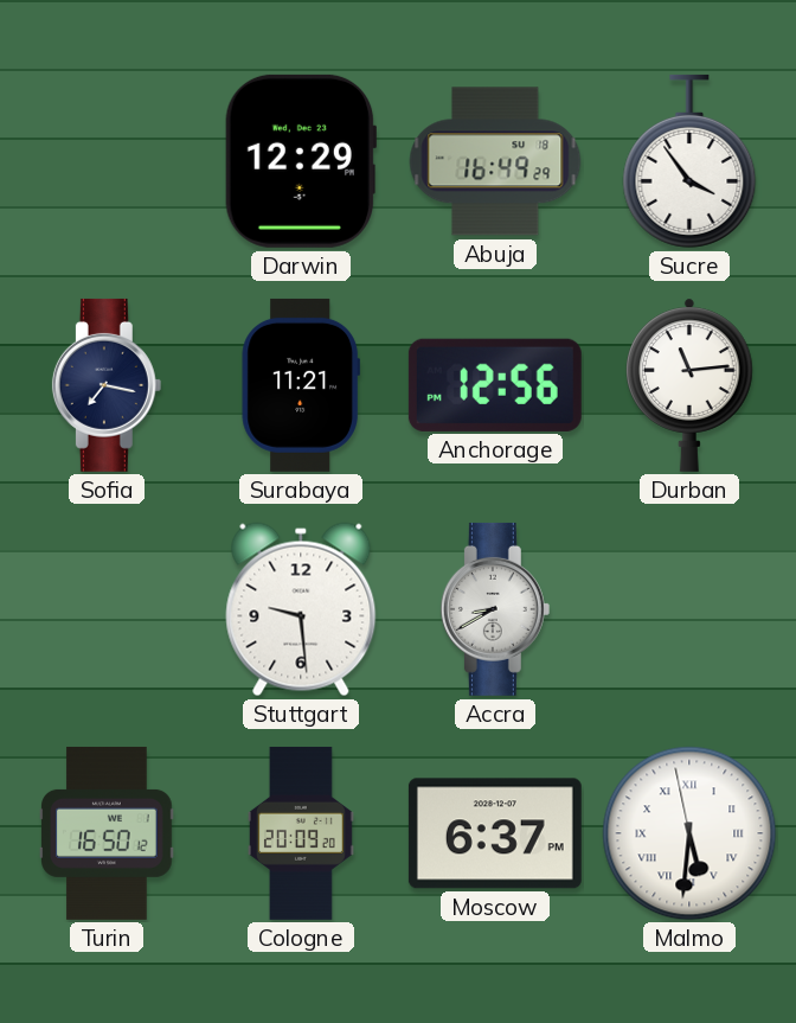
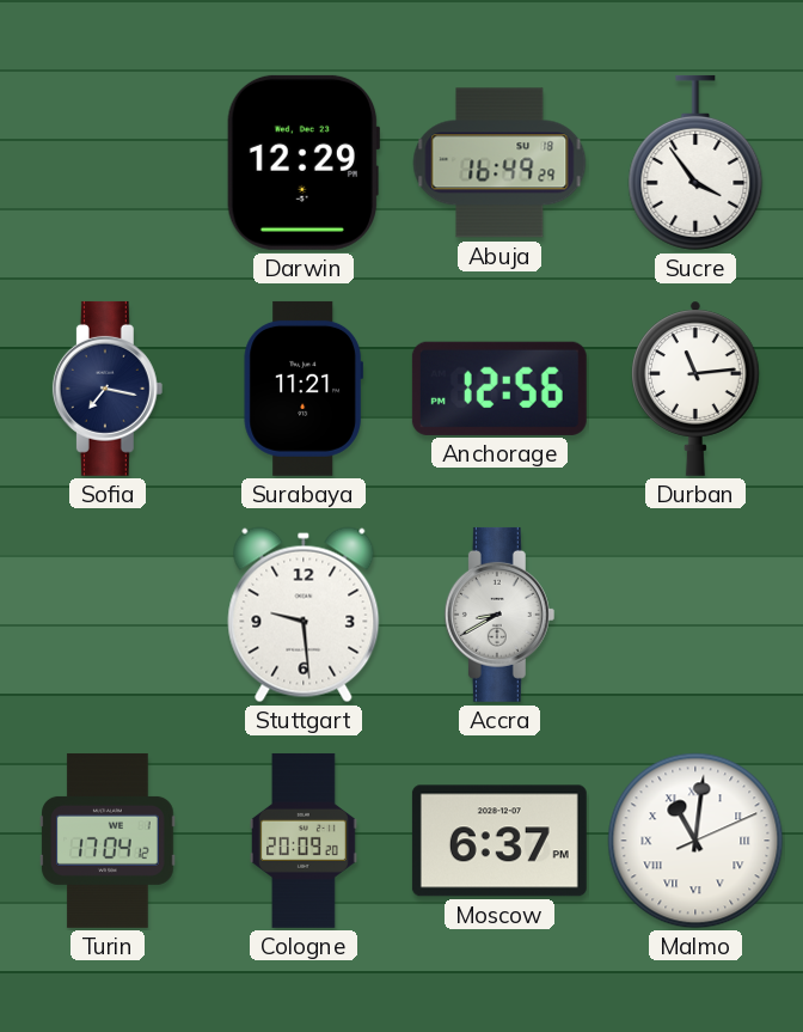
Turin: 16:50 -> 17:04
Malmo: 5:30 -> 11:01
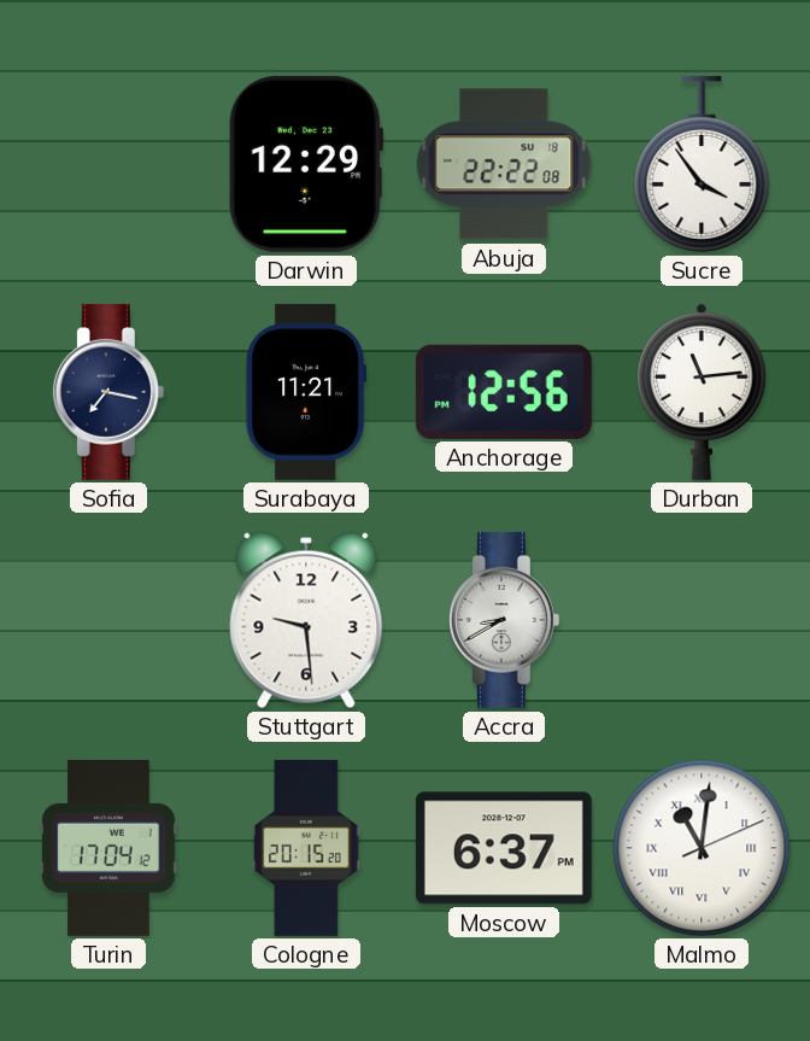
Abuja: 16:49 -> 22:22
Cologne: 20:09 -> 20:15
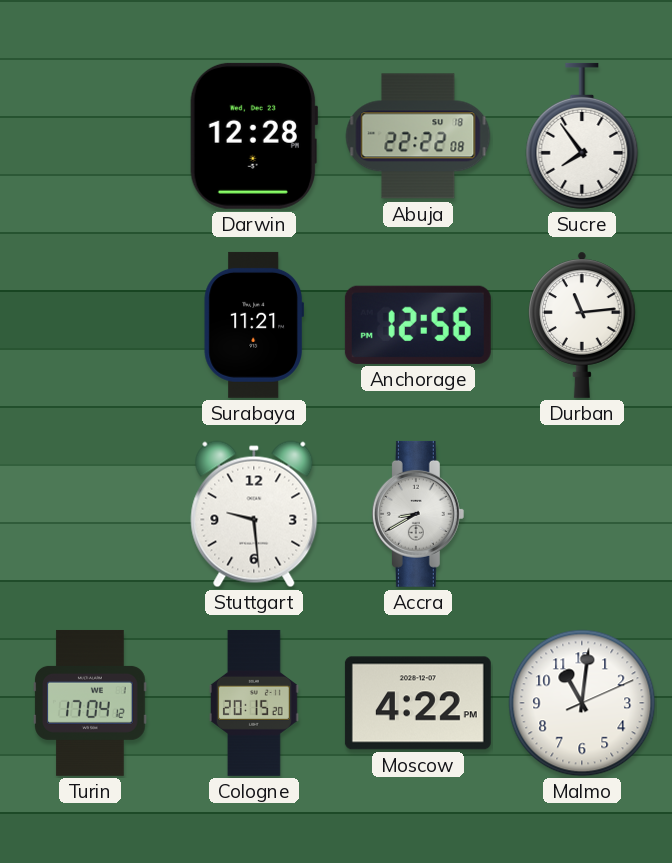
Darwin: 12:29 -> 12:28
Sucre: 3:54 -> 7:54
Sofia: 7:17 -> none
Moscow: 6:37 -> 4:22
Malmo numerals: Roman -> Arabic
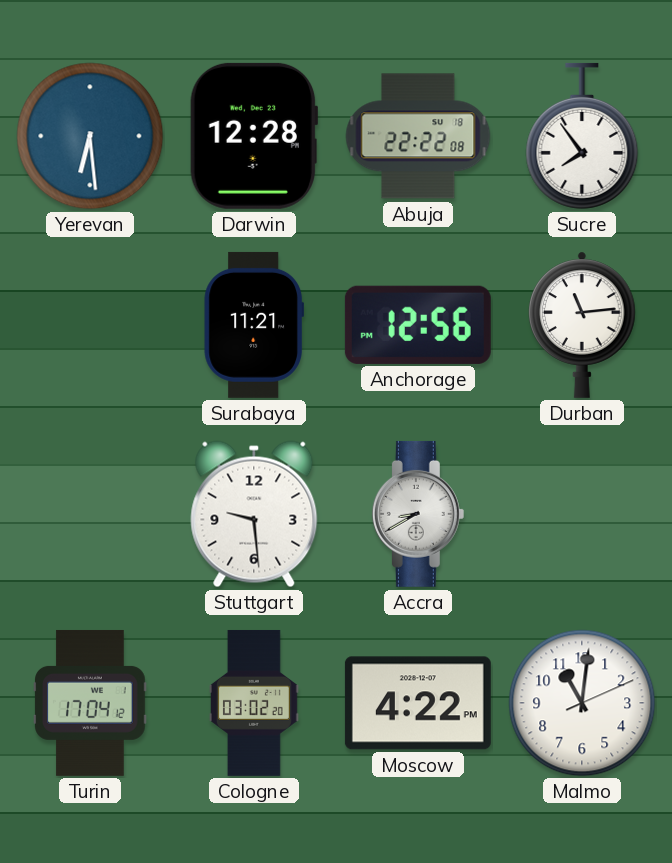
Yerevan: none -> 6:29
Cologne: 20:15 -> 03:02
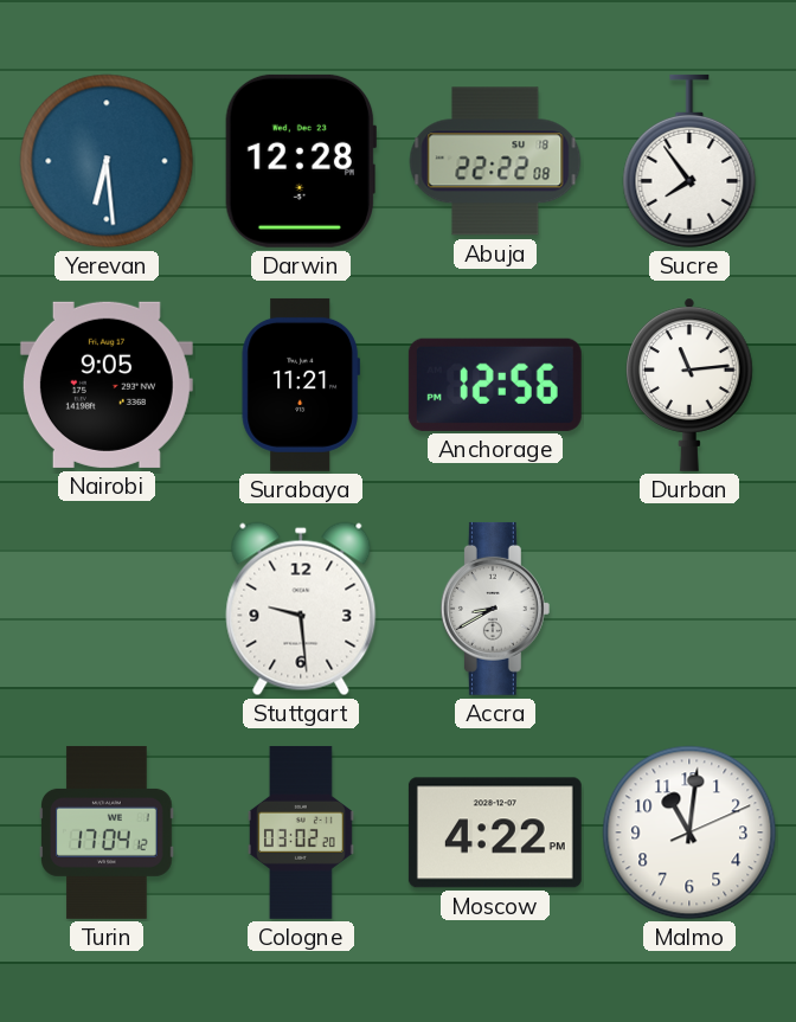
Nairobi: none -> 9:05
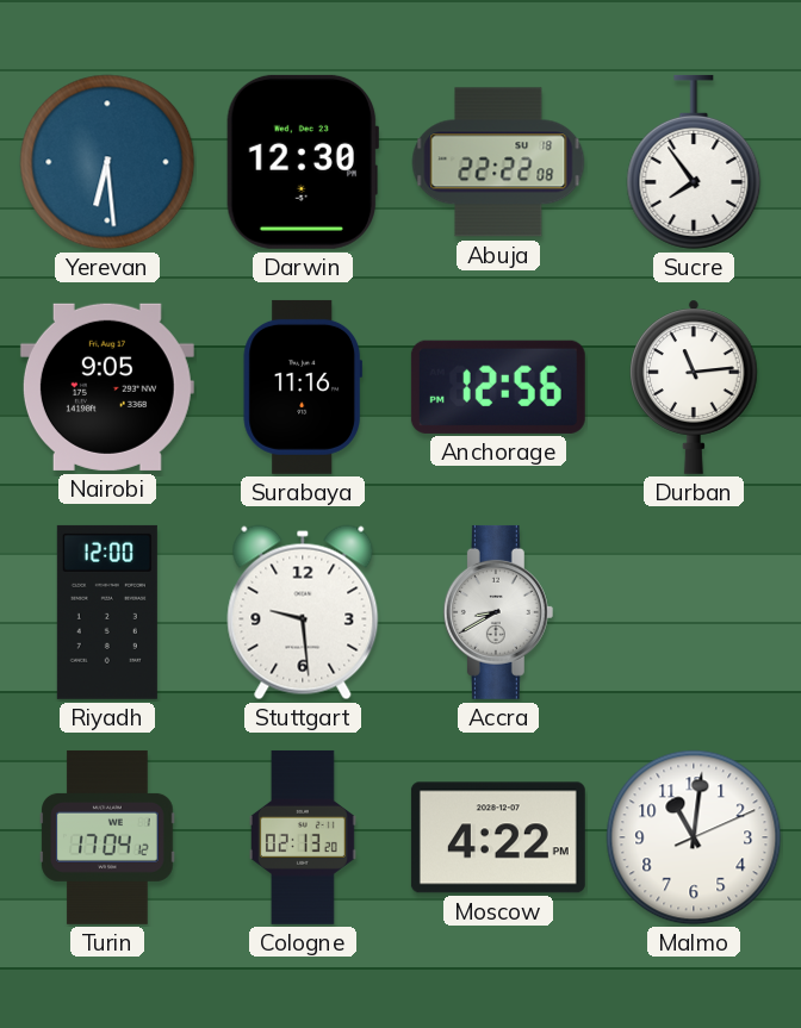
Darwin: 12:28 -> 12:30
Surabaya: 11:21 -> 11:16
Riyadh: none -> 12:00
Cologne: 03:02 -> 02:13
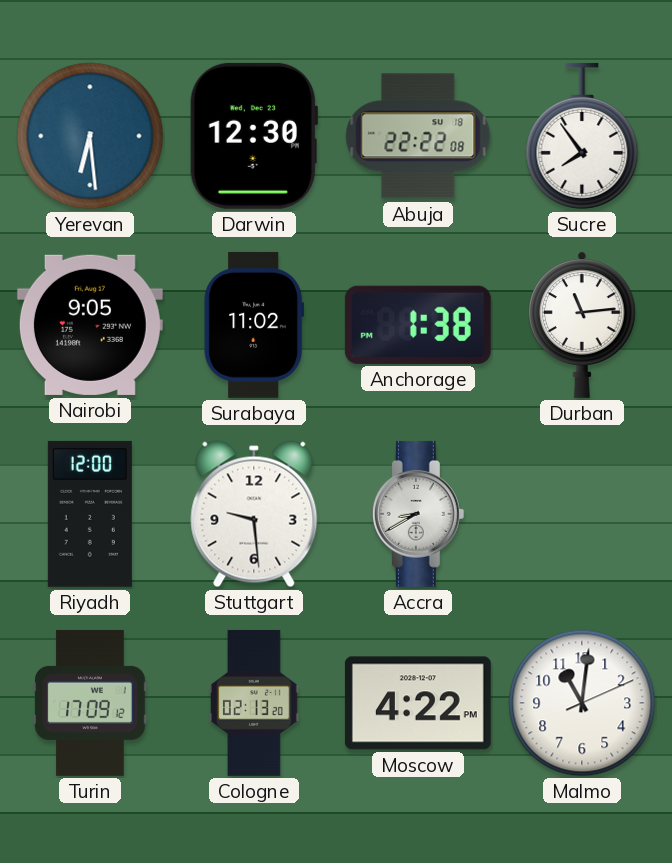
Surabaya: 11:16 -> 11:02
Anchorage: 12:56 -> 1:38
Turin: 17:04 -> 17:09
